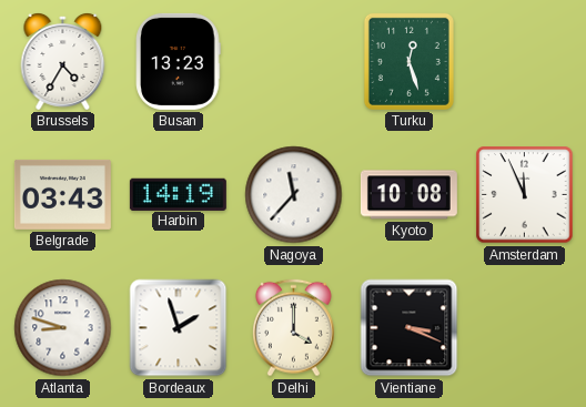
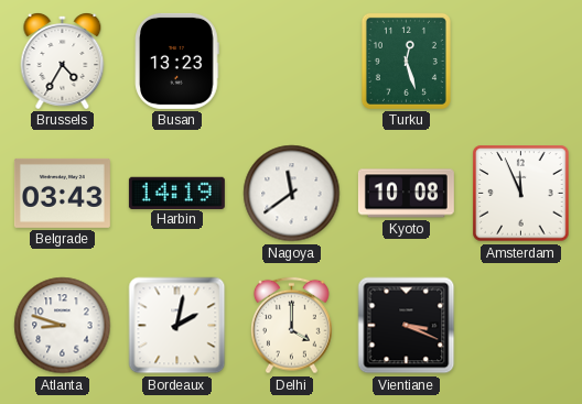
Nagoya: 11:37 -> 11:39
Bordeaux: 1:57 -> 2:02
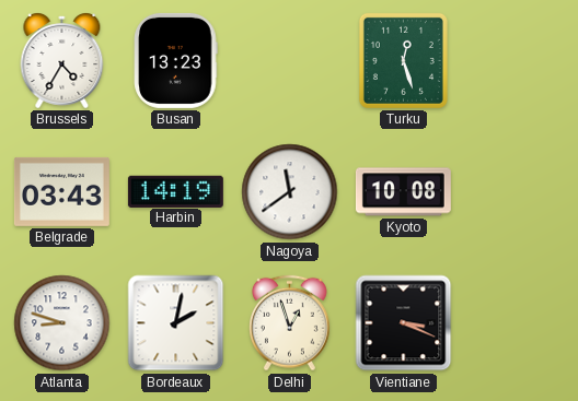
Amsterdam: 11:56 -> none
Delhi: 4:00 -> 12:57
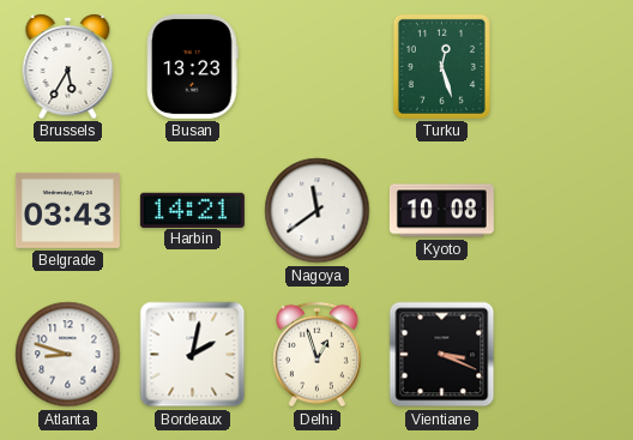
Brussels: 4:35 -> 5:35
Harbin: 14:19 -> 14:21
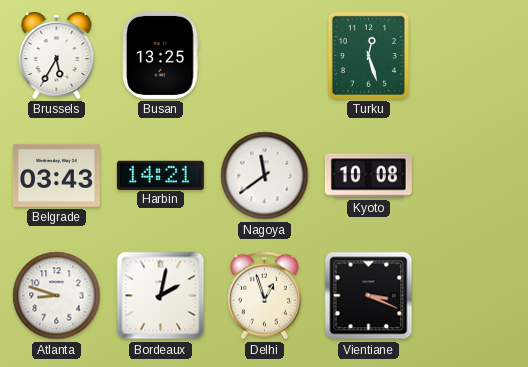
Busan: 13:23 -> 13:25
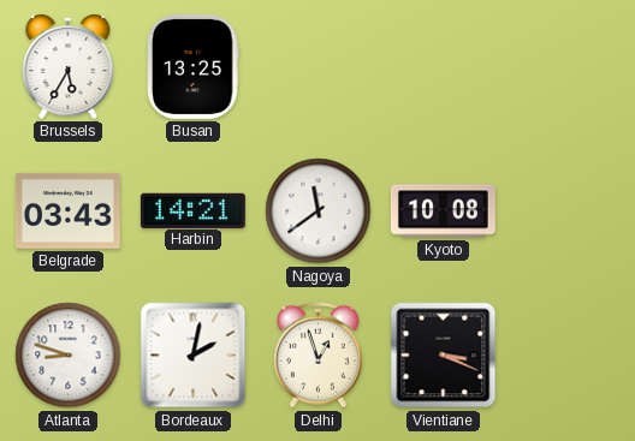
Turku: 12:27 -> none
